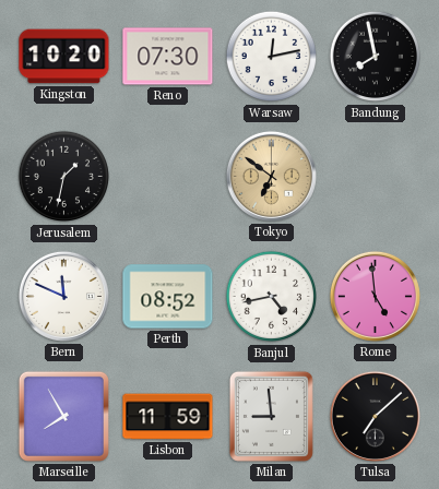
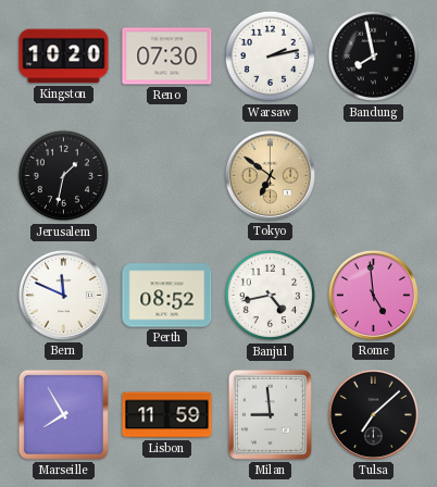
Warsaw: 12:13 -> 2:13
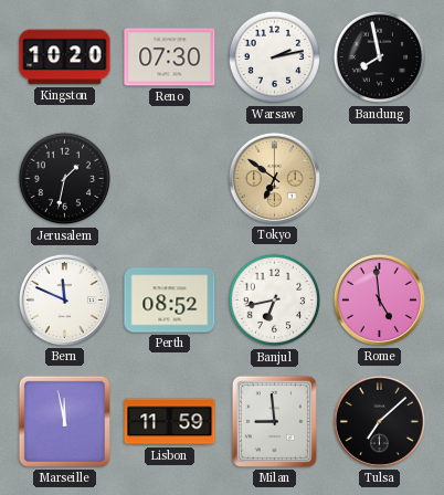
Banjul: 4:43 -> 6:43
Marseille: 7:55 -> 11:58
